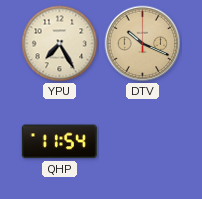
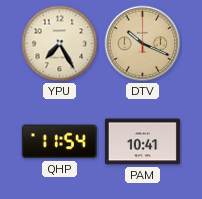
PAM: none -> 10:41
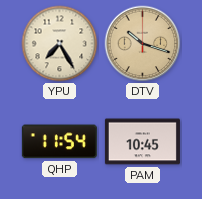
DTV: 10:19 -> 10:18
PAM: 10:41 -> 10:45
